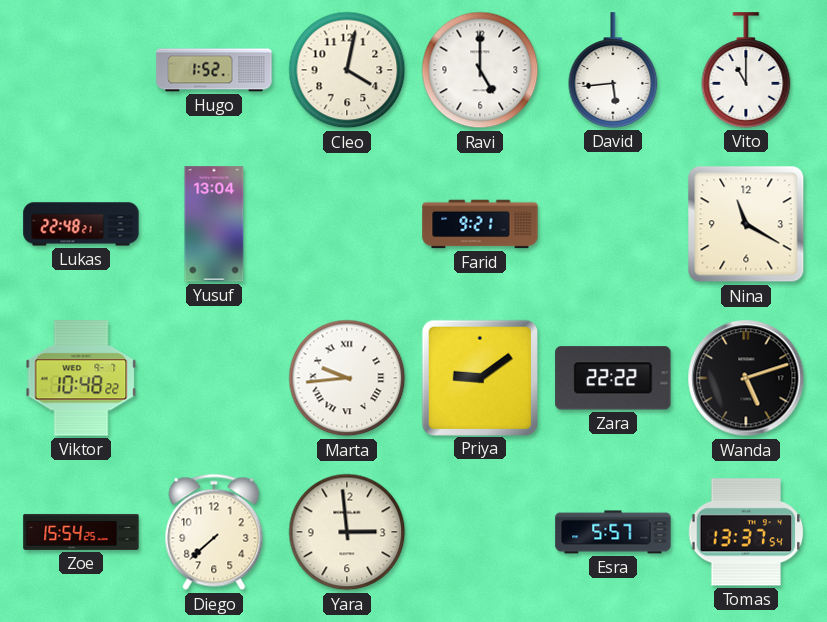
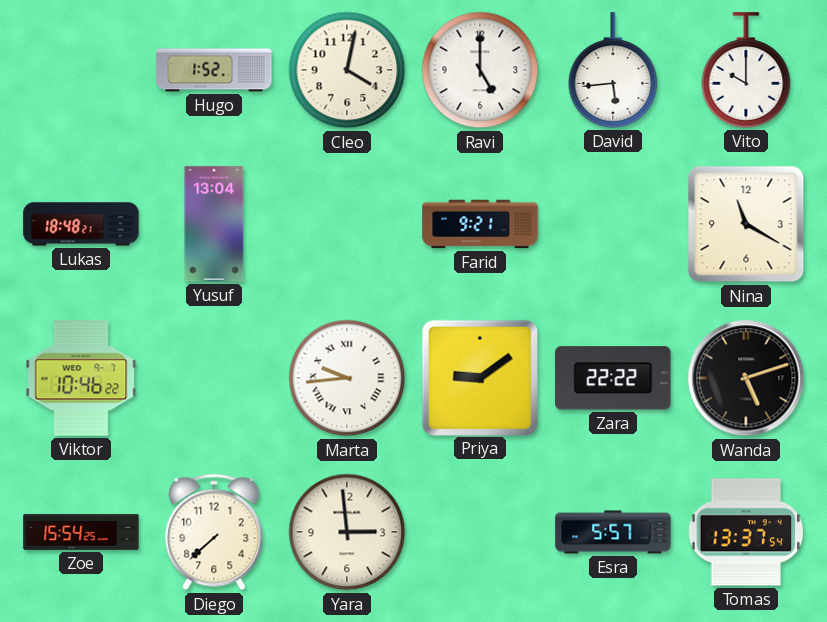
Vito: 11:00 -> 10:00
Lukas: 22:48 -> 18:48
Viktor: 10:48 -> 10:46
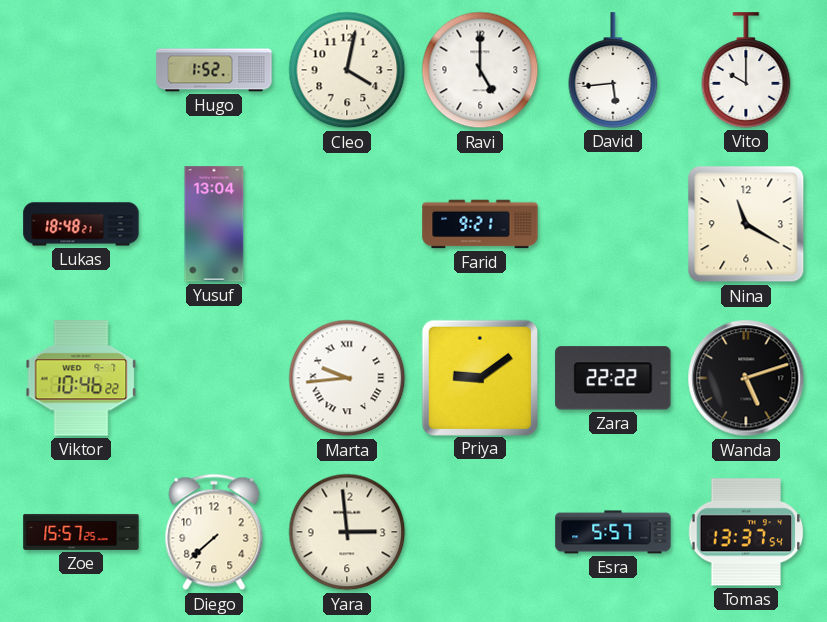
Zoe: 15:54 -> 15:57
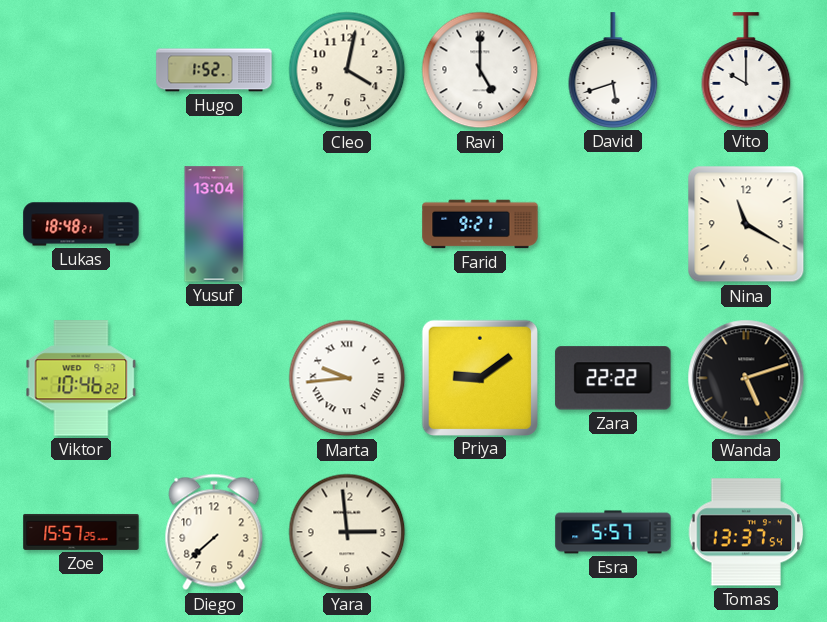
David: 5:44 -> 5:42
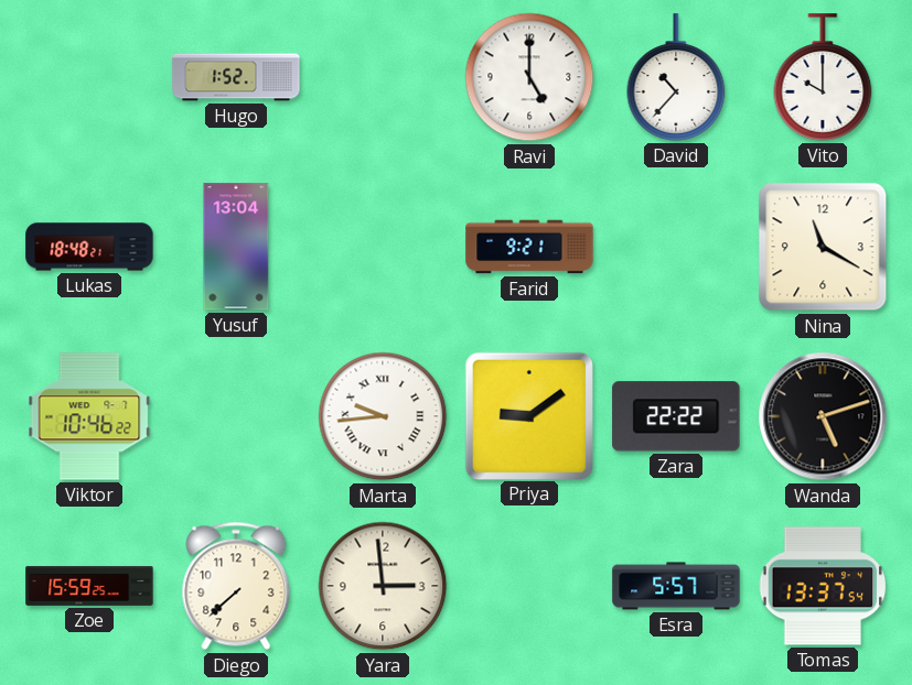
Cleo: 4:02 -> none
David: 5:42 -> 10:37
Zoe: 15:57 -> 15:59
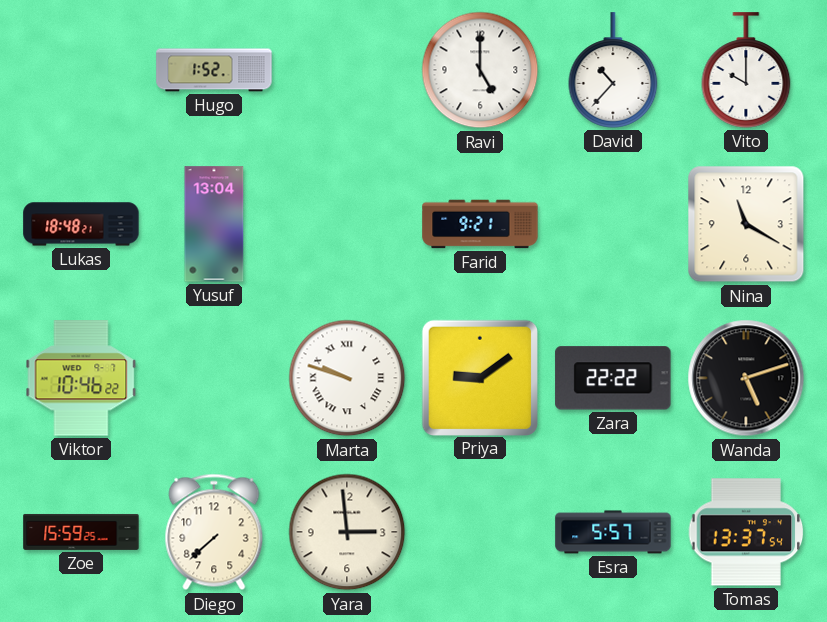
Marta: 9:44 -> 9:48
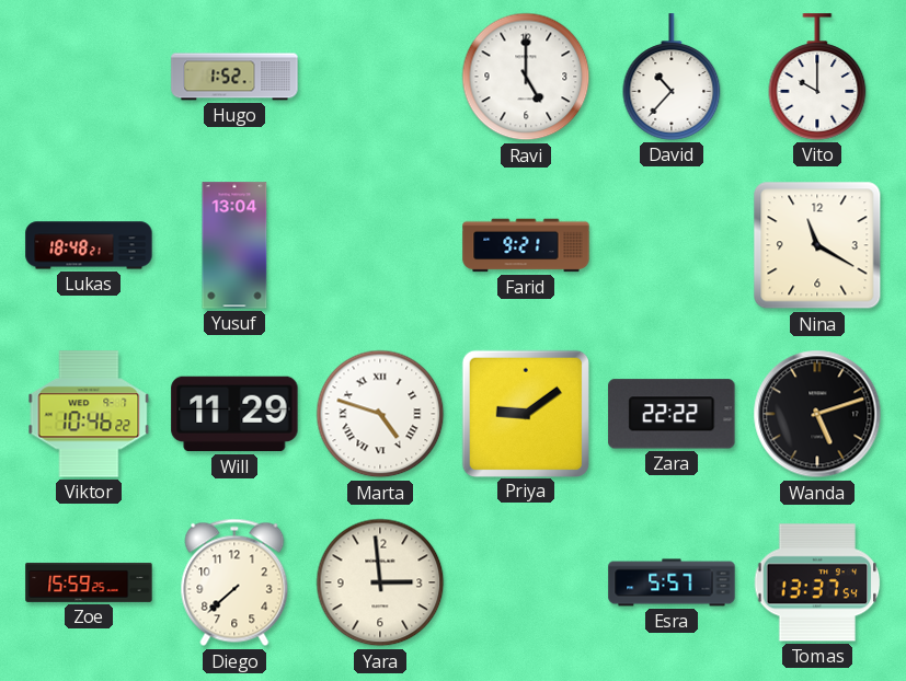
Will: none -> 11:29
Marta: 9:48 -> 4:48
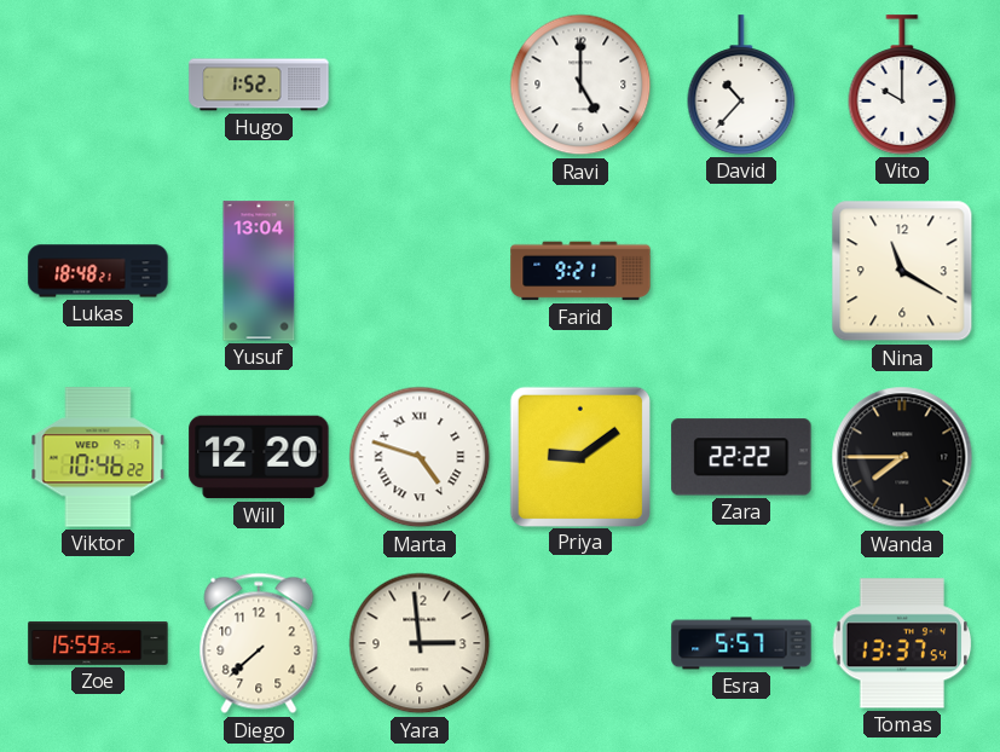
Will: 11:29 -> 12:20
Wanda: 5:12 -> 7:45
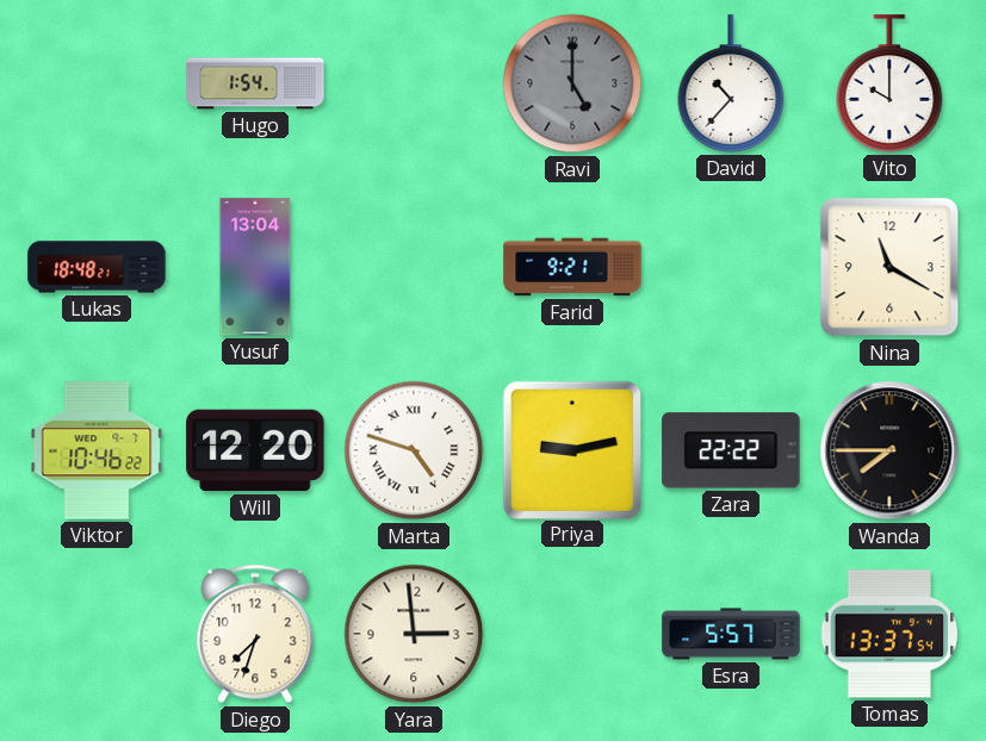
Hugo: 1:52 -> 1:54
Ravi dial: white -> grey
Priya: 9:09 -> 9:13
Zoe: 15:59 -> none
Diego: 7:38 -> 7:33
